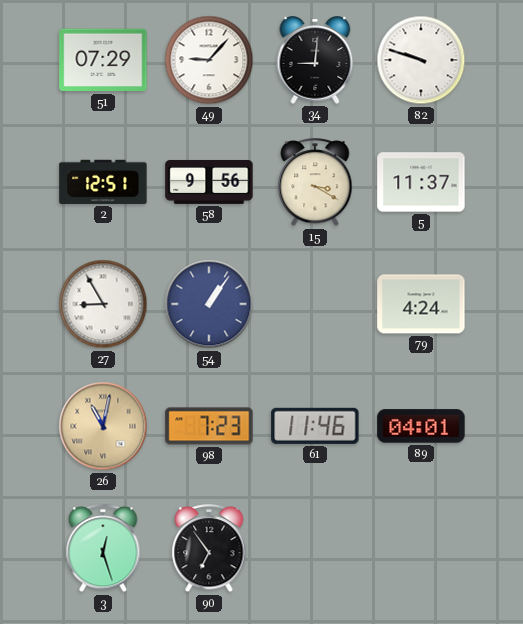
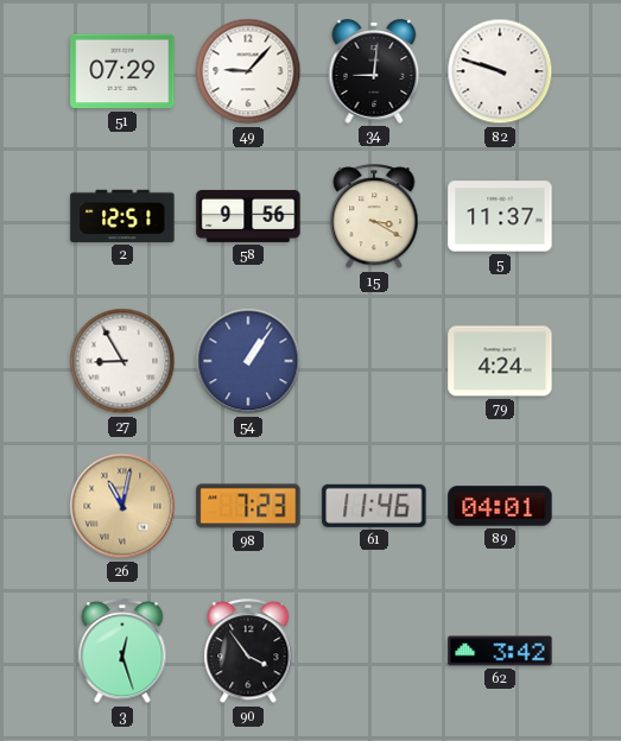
90: 6:54 -> 3:54
62: none -> 3:42
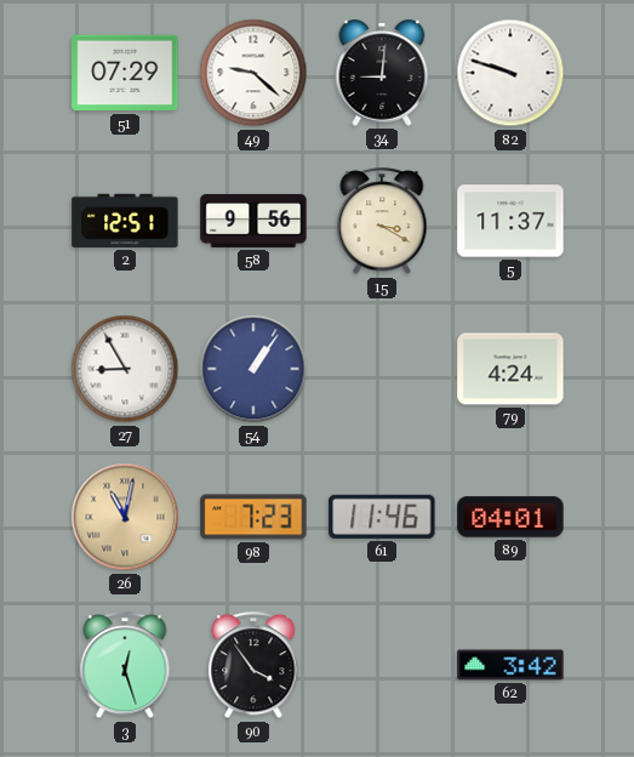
49: 9:07 -> 9:22
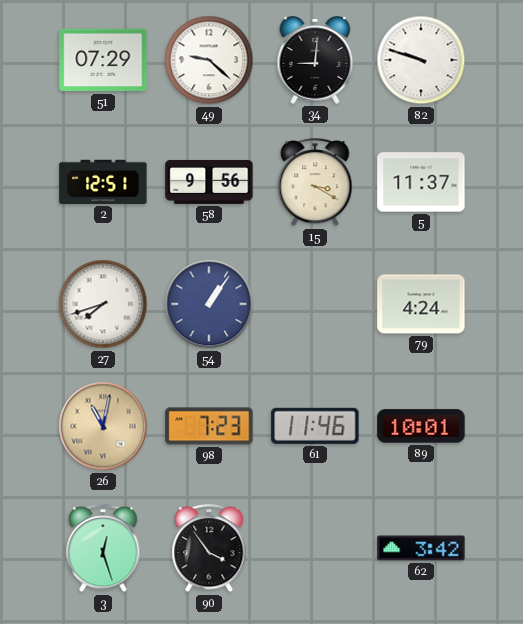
27: 8:55 -> 7:42
89: 04:01 -> 10:01
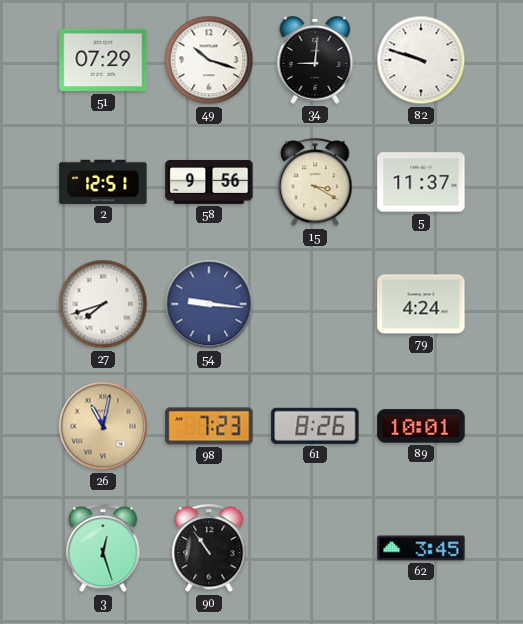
49: 9:22 -> 10:18
54: 1:06 -> 9:16
61: 11:46 -> 8:26
90: 3:54 -> 10:54
62: 3:42 -> 3:45
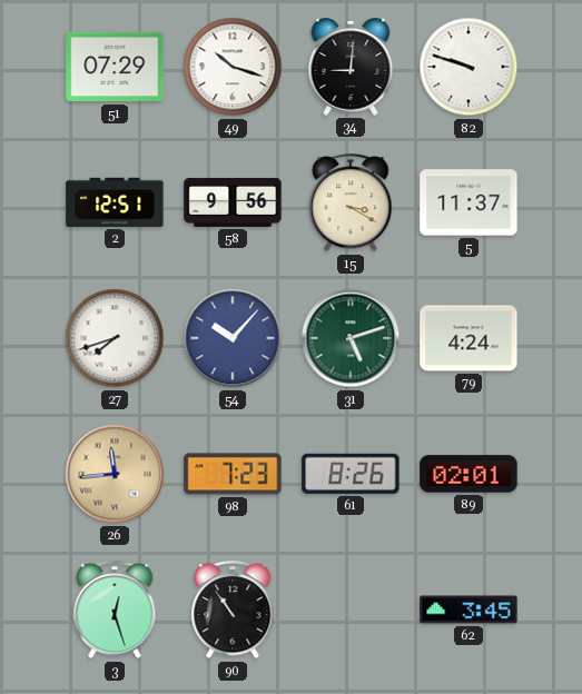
54: 9:16 -> 10:07
31: none -> 5:12
26: 11:02 -> 11:44
89: 10:01 -> 02:01
